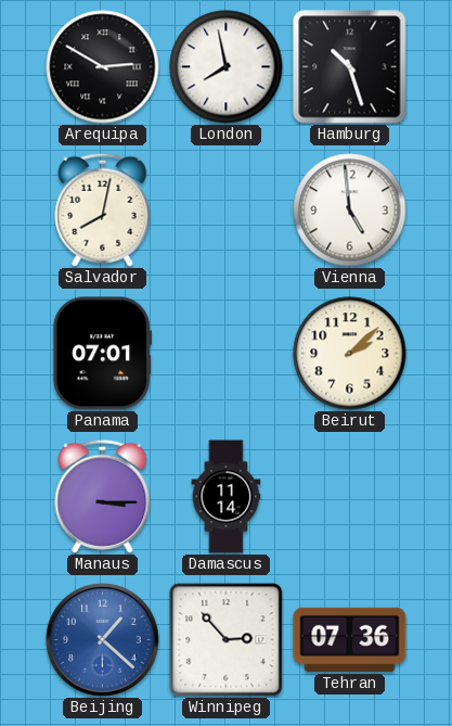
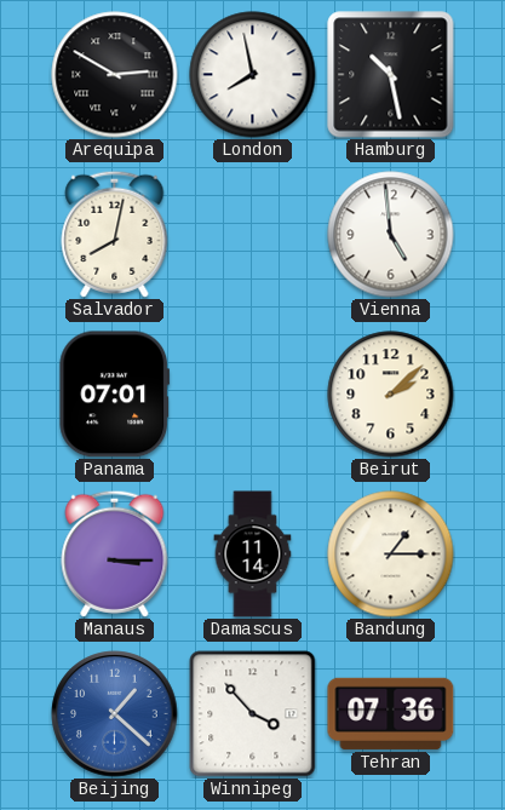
Hamburg: 10:27 -> 10:28
Bandung: none -> 1:15
Winnipeg: 2:53 -> 3:53
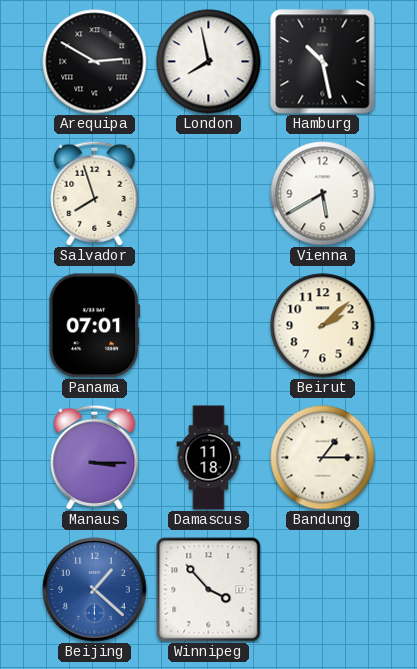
Salvador: 8:02 -> 7:57
Vienna: 4:59 -> 5:40
Damascus: 11:14 -> 11:18
Tehran: 07:36 -> none
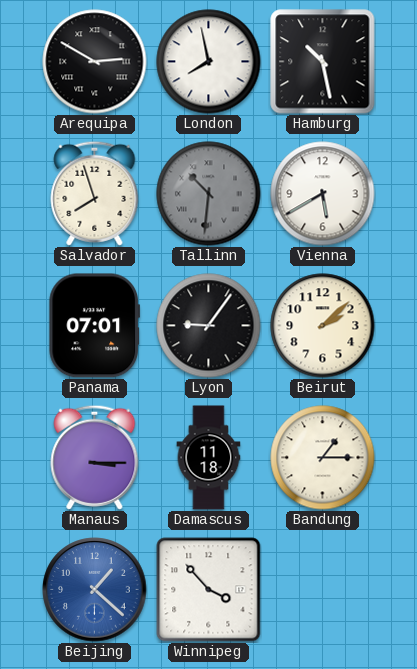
Tallinn: none -> 10:31
Lyon: none -> 9:06
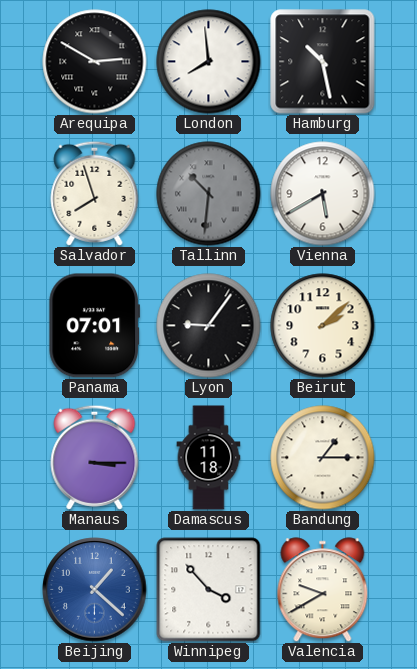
London: 7:58 -> 7:59
Valencia: none -> 9:40
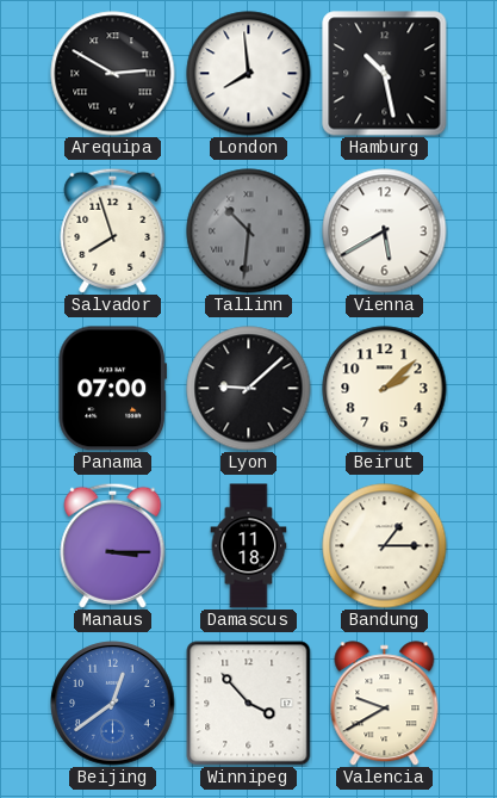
Panama: 07:01 -> 07:00
Lyon: 9:06 -> 9:08
Beijing: 1:22 -> 12:39
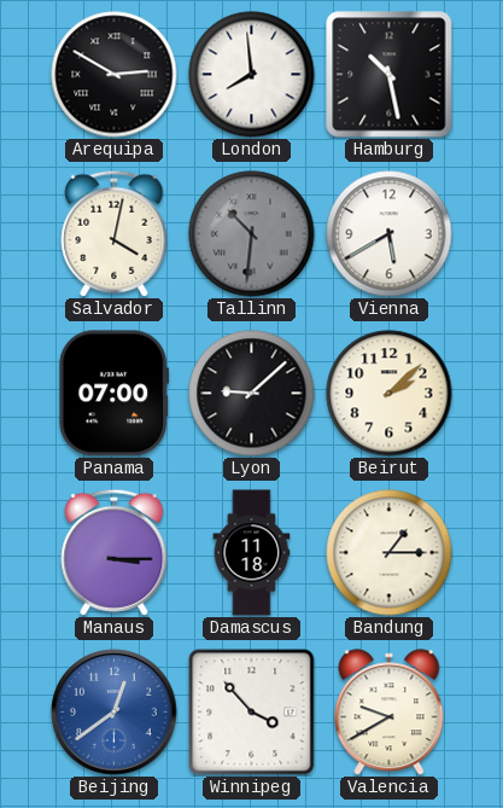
Salvador: 7:57 -> 4:02
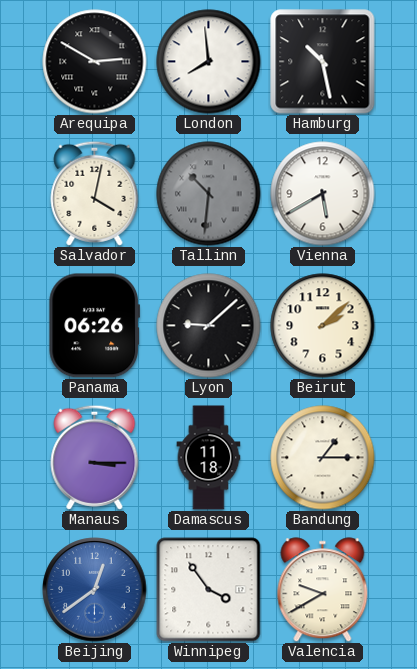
Panama: 07:00 -> 06:26
Winnipeg: 3:53 -> 3:54
